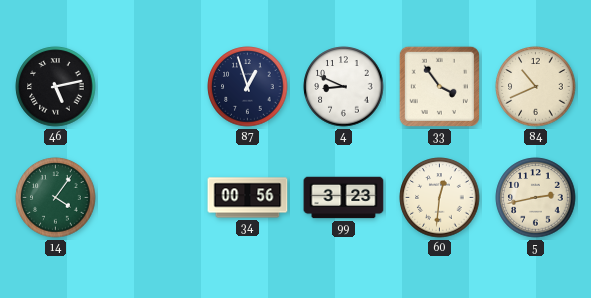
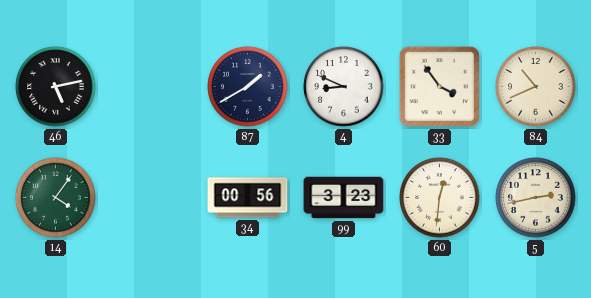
87: 12:57 -> 1:40
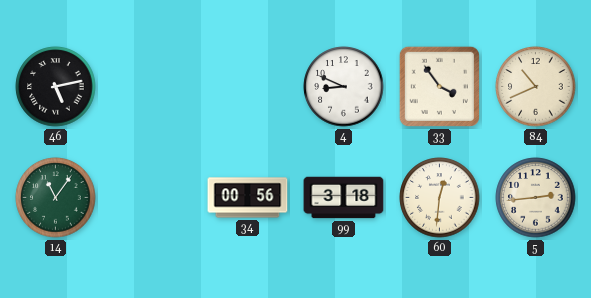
87: 1:40 -> none
14: 4:06 -> 11:06
99: 3:23 -> 3:18
5: 2:43 -> 2:44
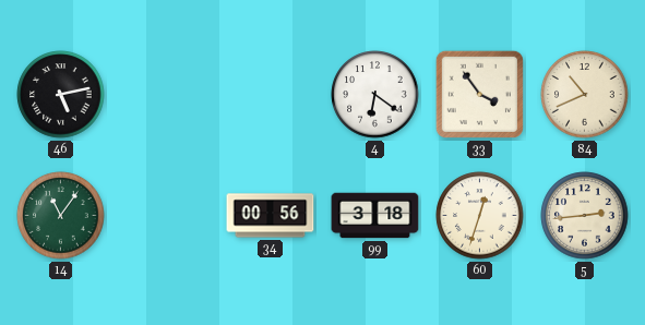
4: 8:49 -> 6:21
60: 12:31 -> 12:33
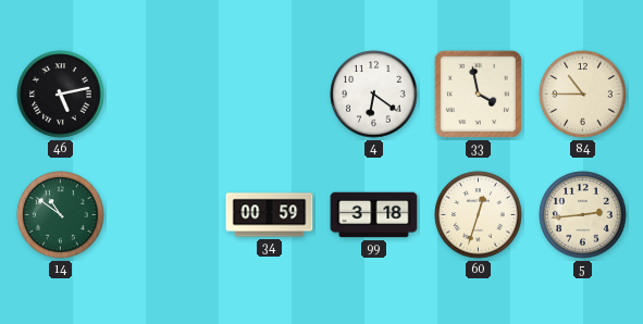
33: 3:54 -> 3:58
84: 10:41 -> 10:45
14: 11:06 -> 10:51
34: 00:56 -> 00:59
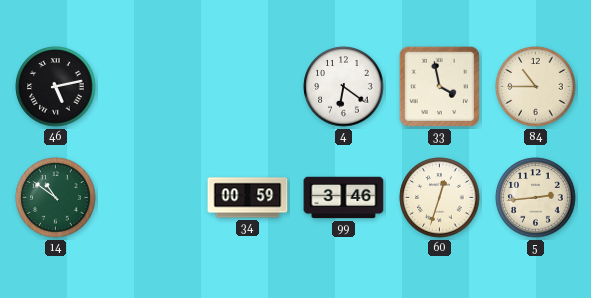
99: 3:18 -> 3:46
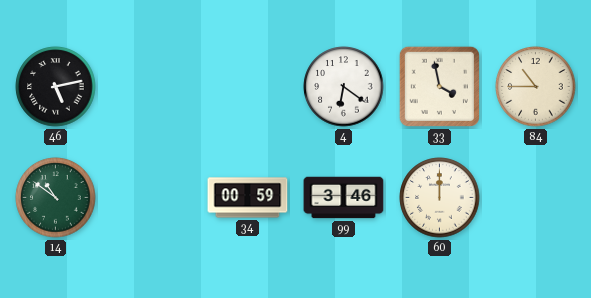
60: 12:33 -> 12:00
5: 2:44 -> none
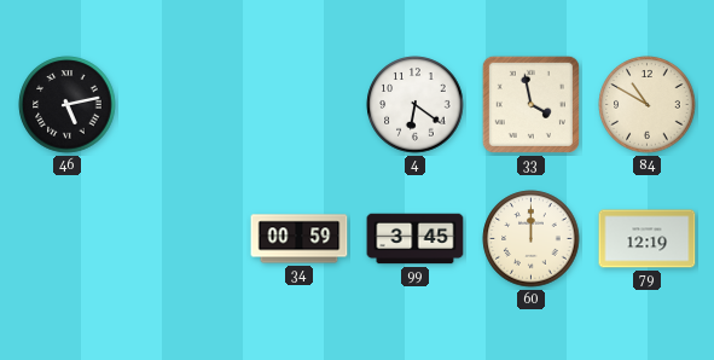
84: 10:45 -> 10:50
14: 10:51 -> none
99: 3:46 -> 3:45
79: none -> 12:19
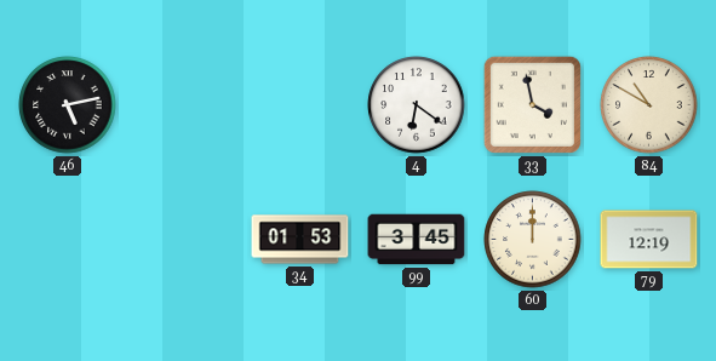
34: 00:59 -> 01:53
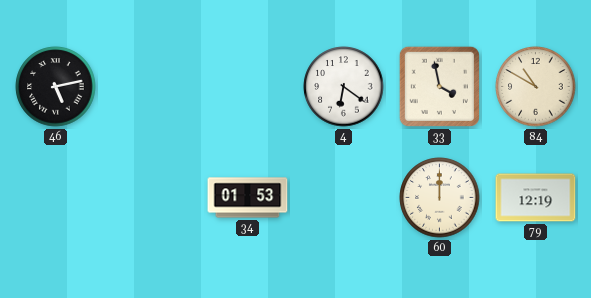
99: 3:45 -> none
